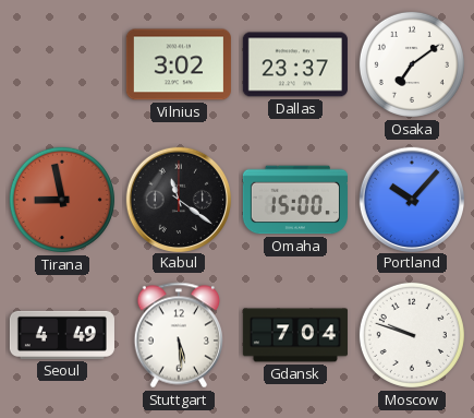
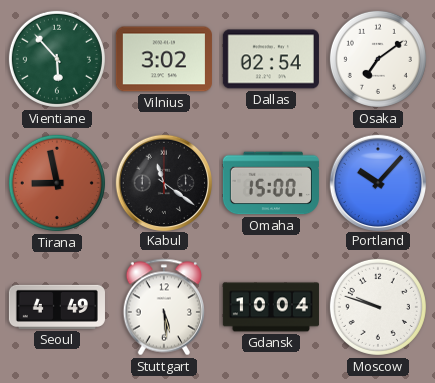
Vientiane: none -> 5:53
Dallas: 23:37 -> 02:54
Gdansk: 7:04 -> 10:04
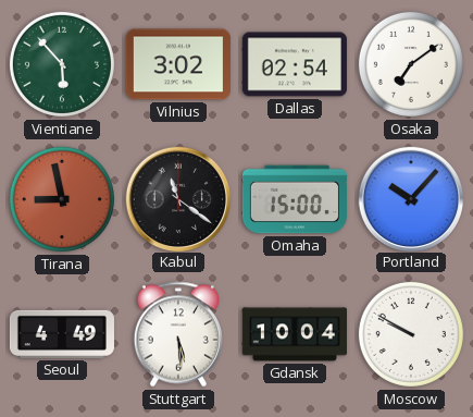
Moscow: 9:48 -> 9:50
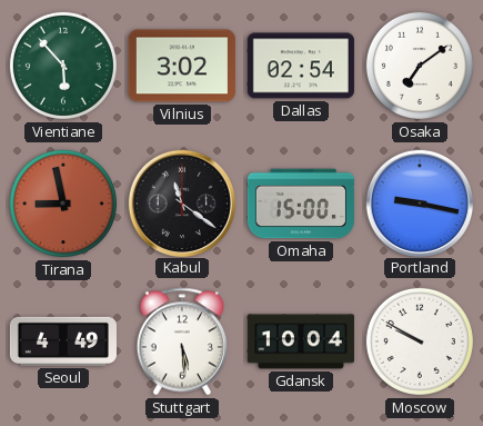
Portland: 10:07 -> 9:17
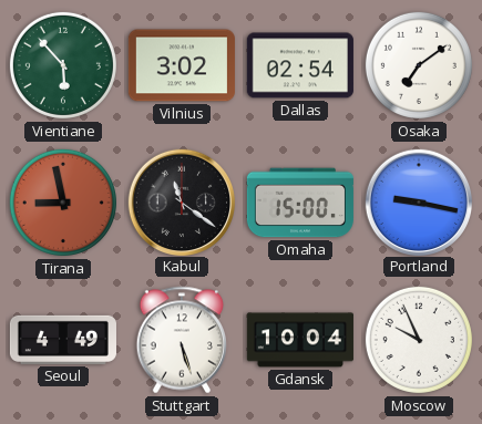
Stuttgart: 5:29 -> 5:27
Moscow: 9:50 -> 9:56
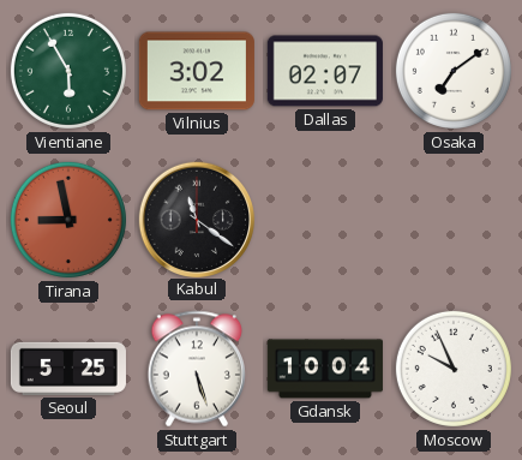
Vientiane: 5:53 -> 5:55
Dallas: 02:54 -> 02:07
Omaha: 15:00 -> none
Portland: 9:17 -> none
Seoul: 4:49 -> 5:25
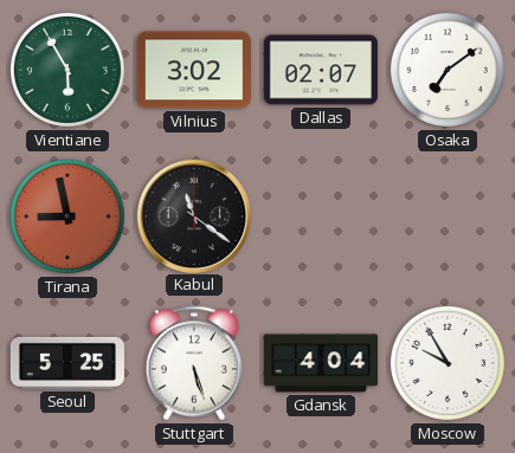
Gdansk: 10:04 -> 4:04
Moscow: 9:56 -> 9:55
